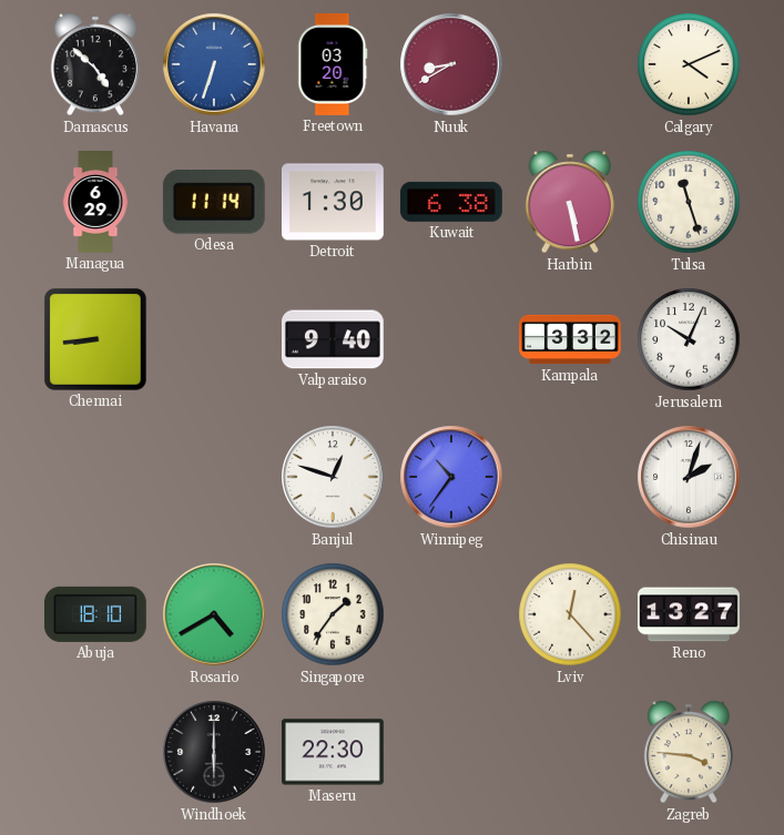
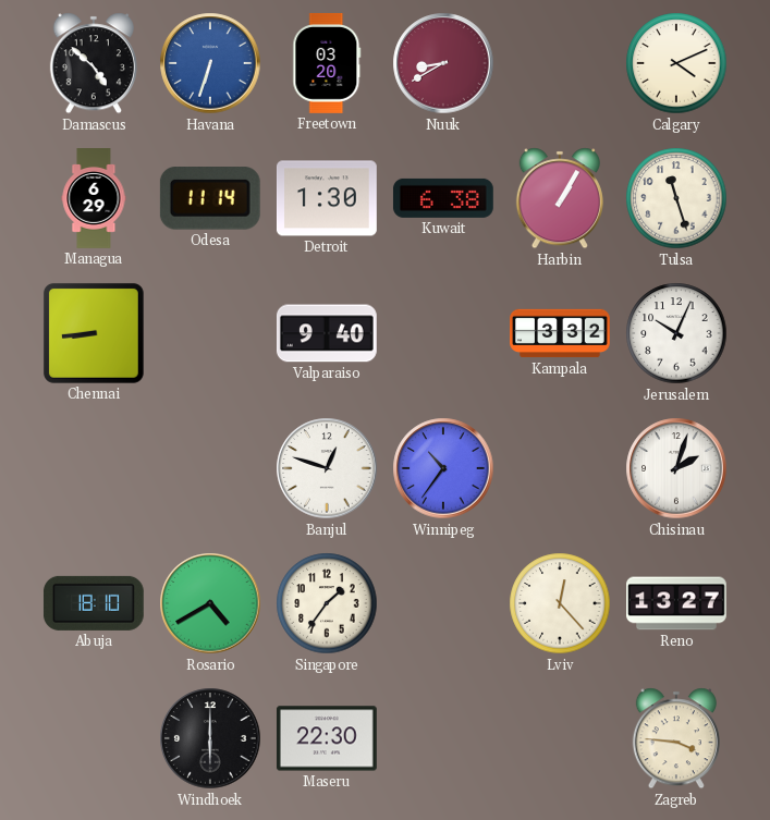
Harbin: 5:28 -> 1:05
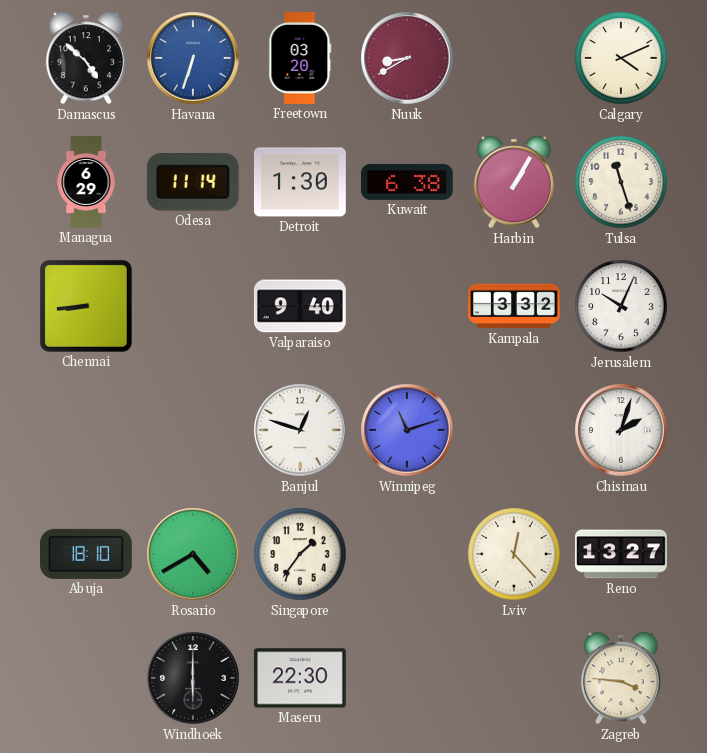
Winnipeg: 10:36 -> 11:12
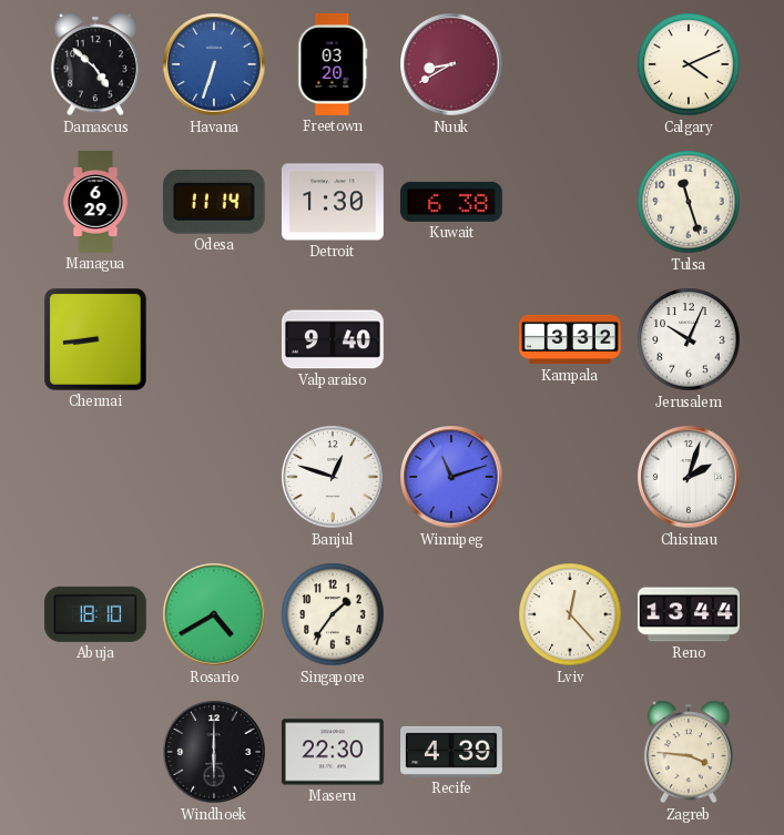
Harbin: 1:05 -> none
Reno: 13:27 -> 13:44
Recife: none -> 4:39
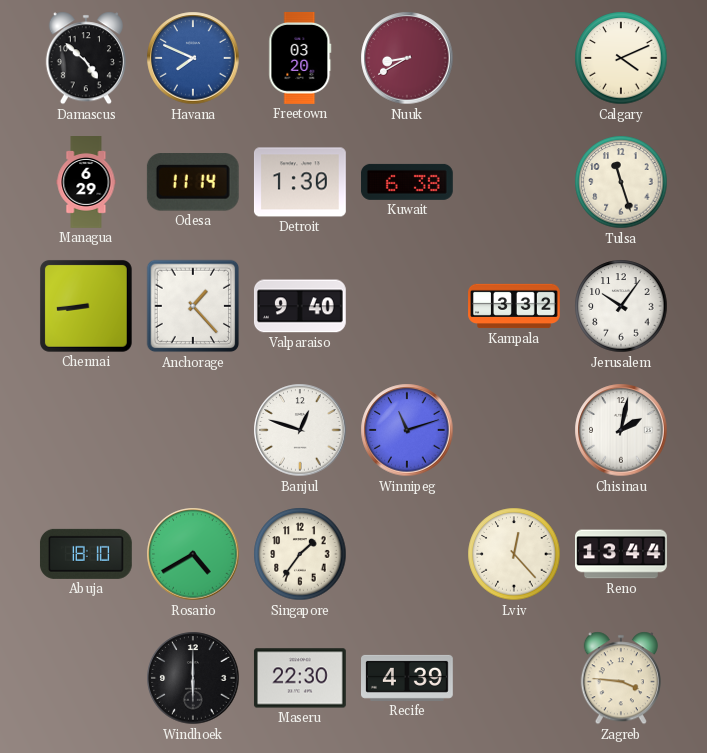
Havana: 6:33 -> 7:49
Anchorage: none -> 1:23
Jerusalem: 10:04 -> 10:06
Chisinau: 2:03 -> 2:02
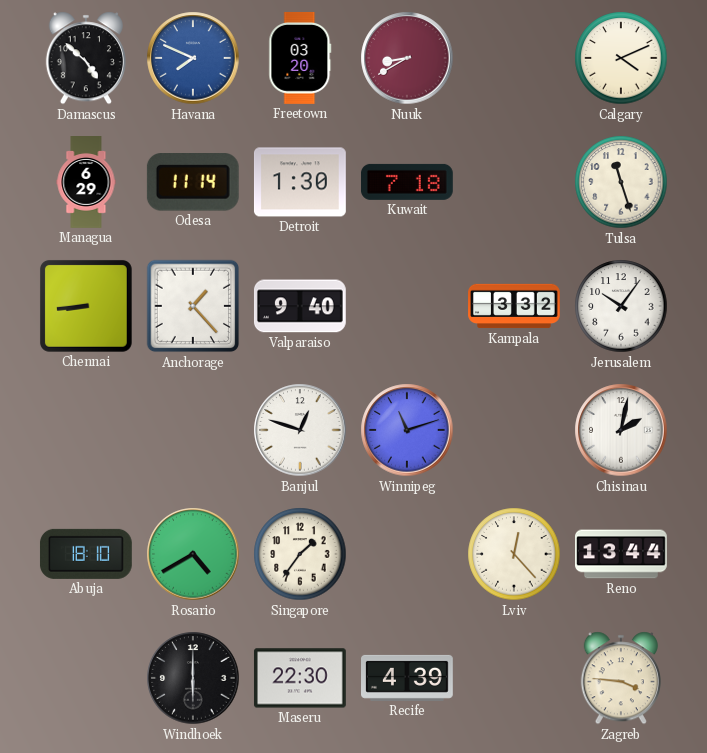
Kuwait: 6:38 -> 7:18
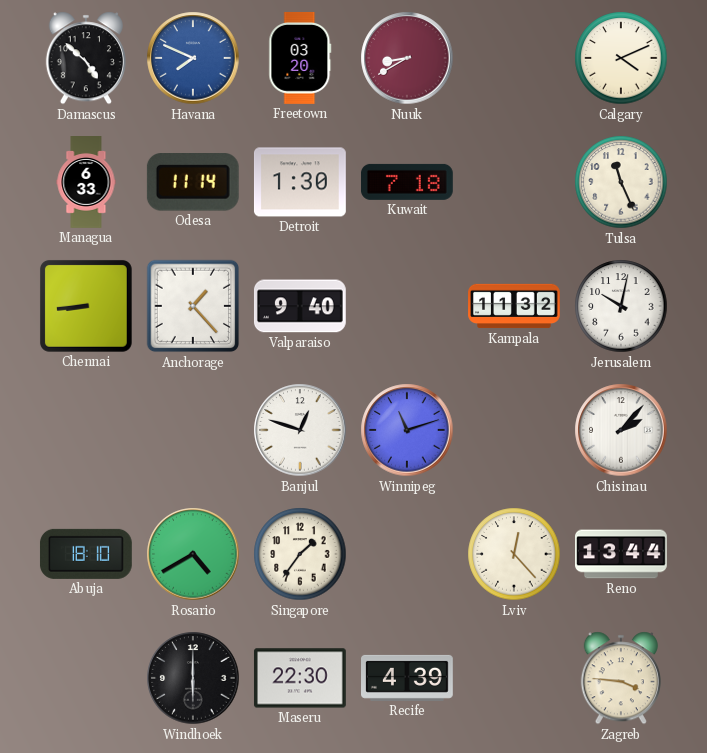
Managua: 6:29 -> 6:33
Tulsa: 11:27 -> 11:26
Kampala: 3:32 -> 11:32
Jerusalem: 10:06 -> 10:02
Chisinau: 2:02 -> 2:07
